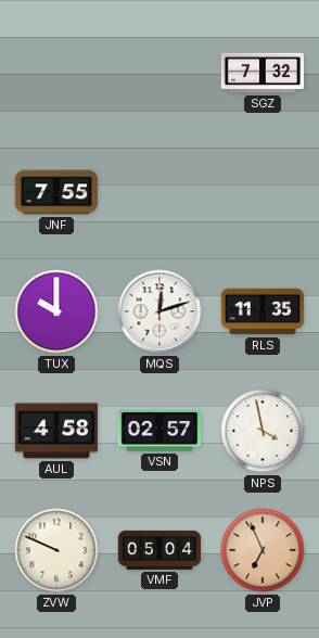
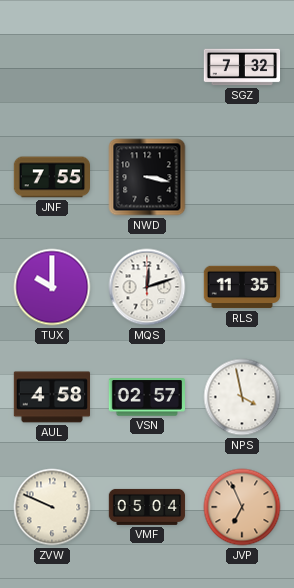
NWD: none -> 3:17
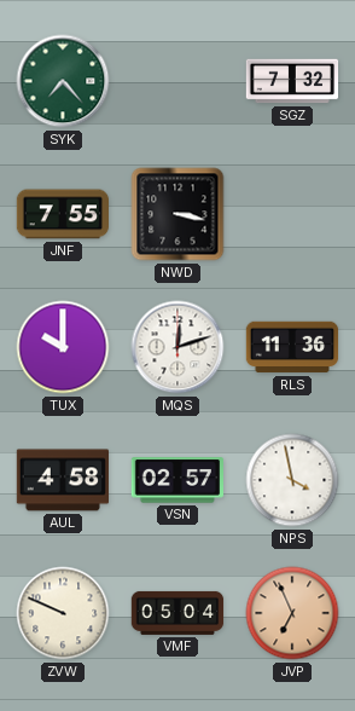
SYK: none -> 7:23
RLS: 11:35 -> 11:36
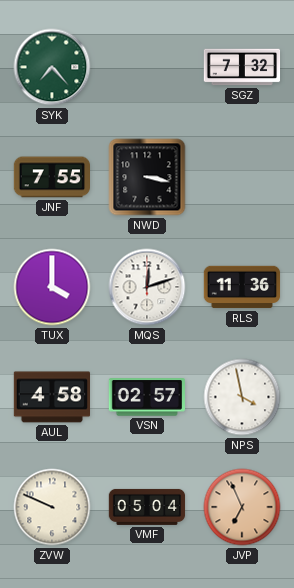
TUX: 10:00 -> 4:00
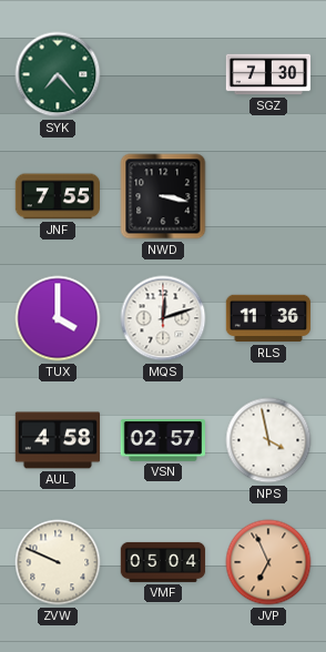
SGZ: 7:32 -> 7:30
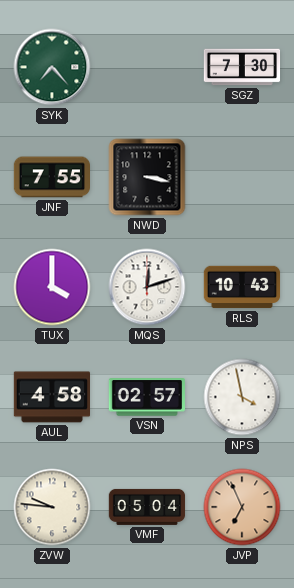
RLS: 11:36 -> 10:43
ZVW: 9:49 -> 9:46
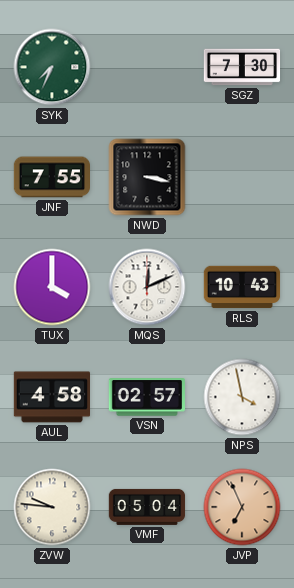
SYK: 7:23 -> 7:34
MQS: 12:12 -> 12:11
